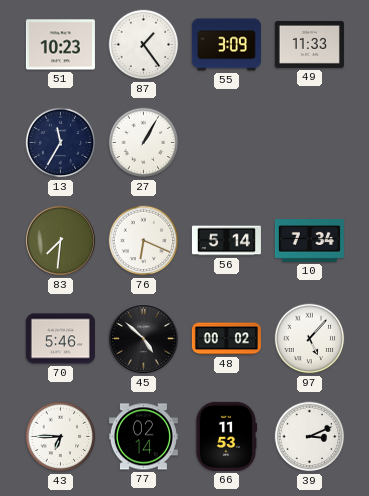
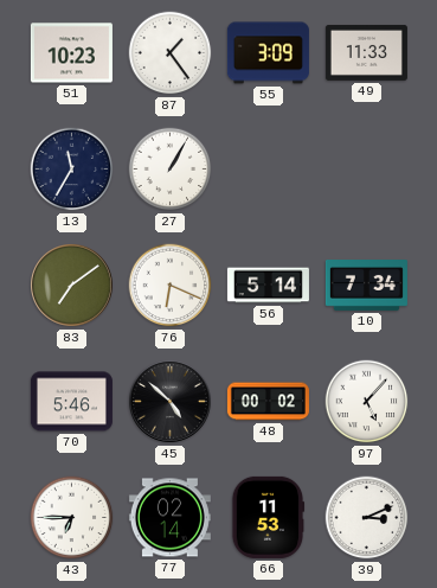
83: 7:31 -> 7:09
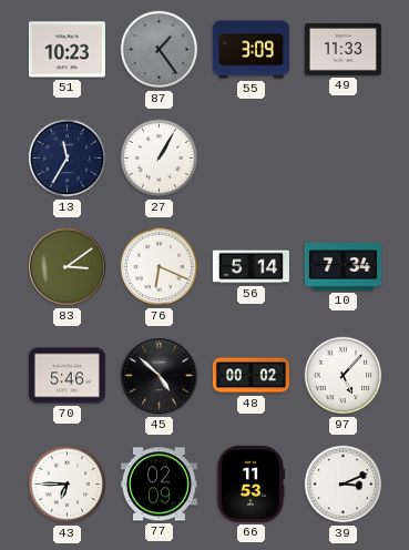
87 dial: white -> grey
83: 7:09 -> 3:09
77: 02:14 -> 02:09
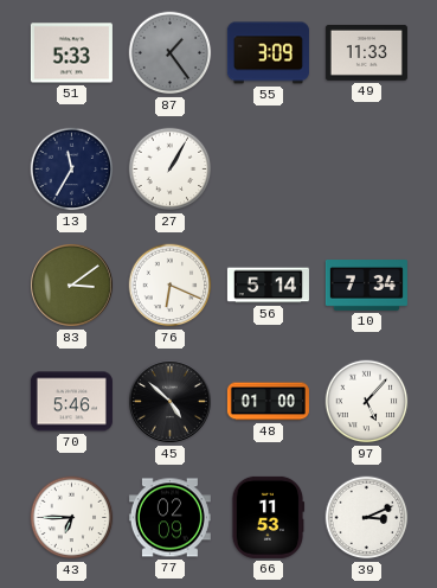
51: 10:23 -> 5:33
48: 00:02 -> 01:00
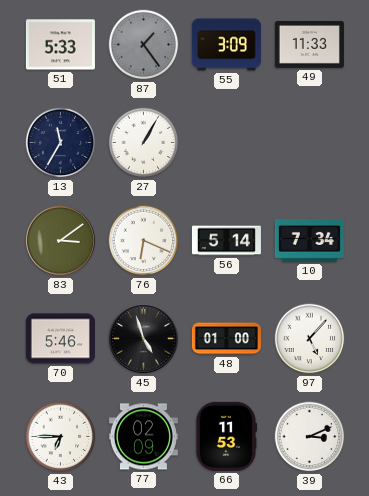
45: 4:52 -> 4:57
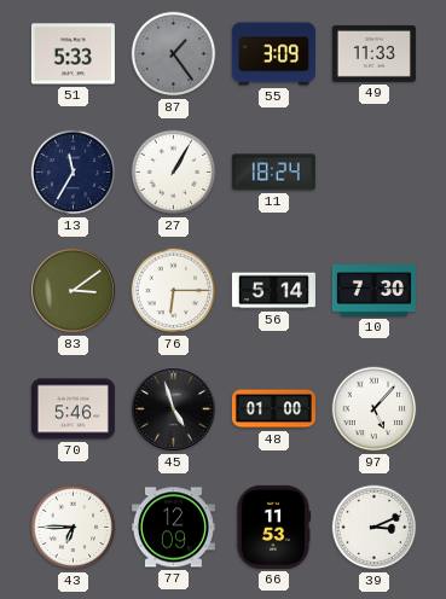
11: none -> 18:24
76: 6:19 -> 6:15
10: 7:34 -> 7:30
77: 02:09 -> 12:09
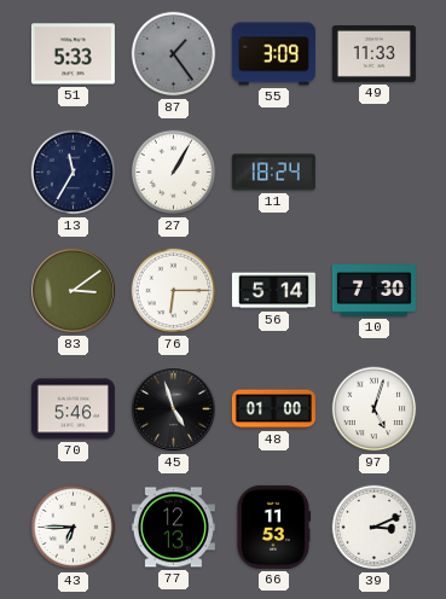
97: 5:07 -> 5:03
77: 12:09 -> 12:13
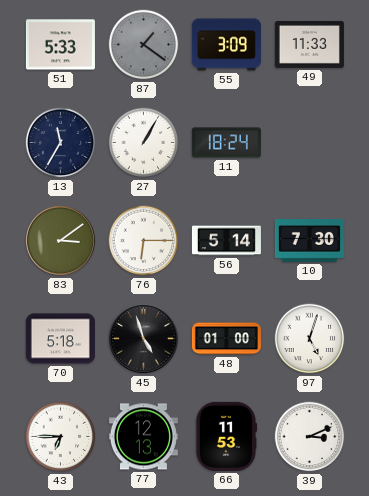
87: 1:24 -> 1:21
70: 5:46 -> 5:18
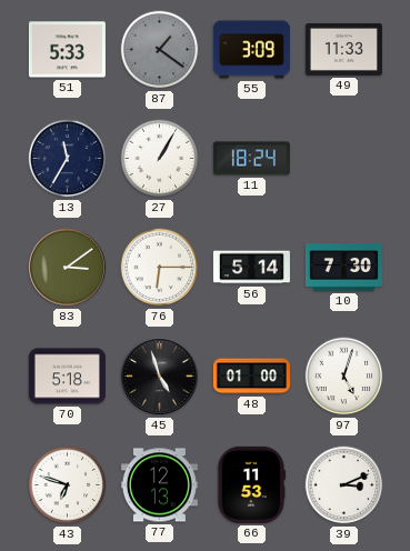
43: 6:45 -> 6:48
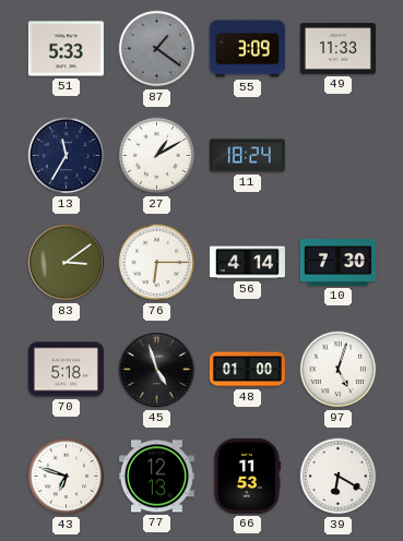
27: 1:05 -> 1:10
56: 5:14 -> 4:14
39: 3:11 -> 6:20
